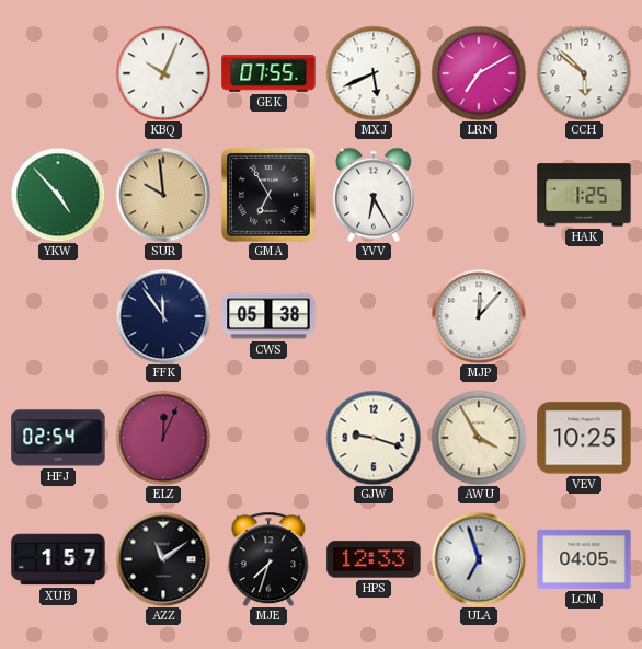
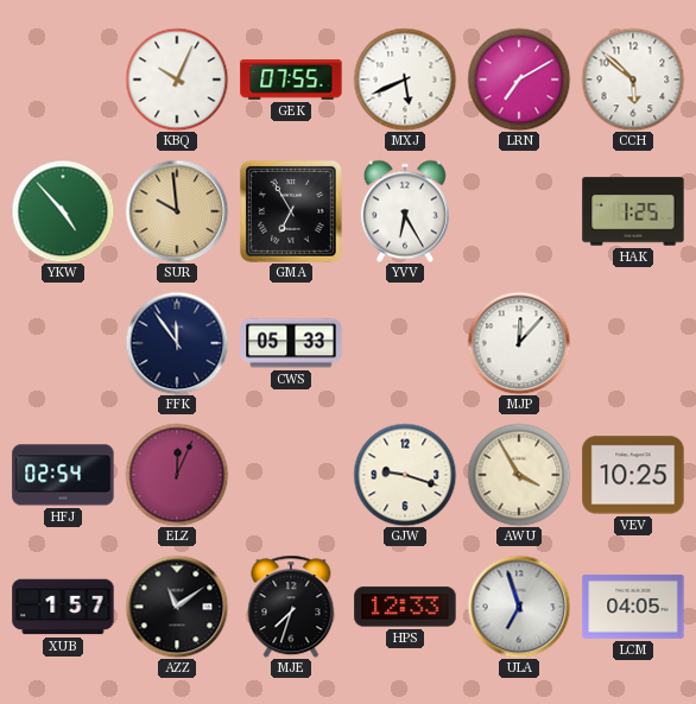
CWS: 05:38 -> 05:33
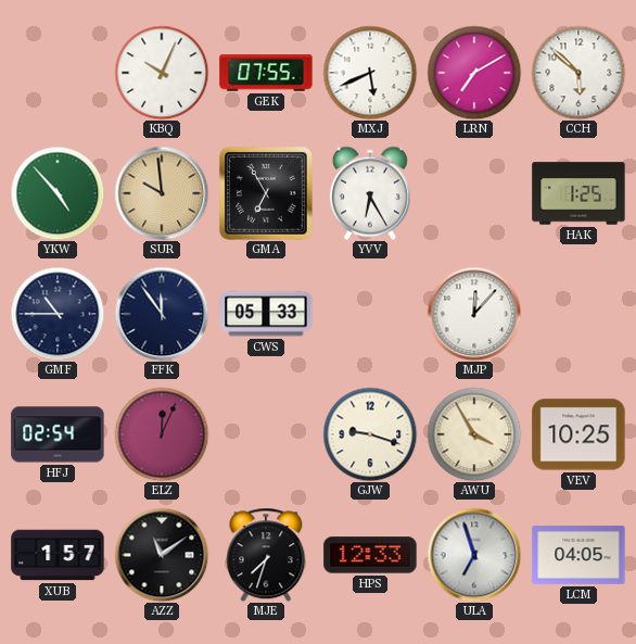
GMF: none -> 10:45
